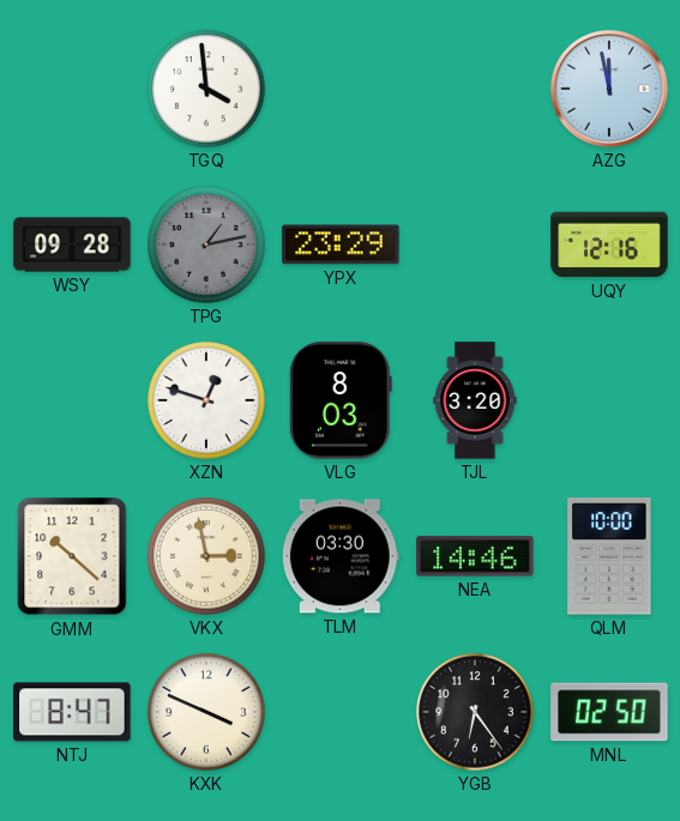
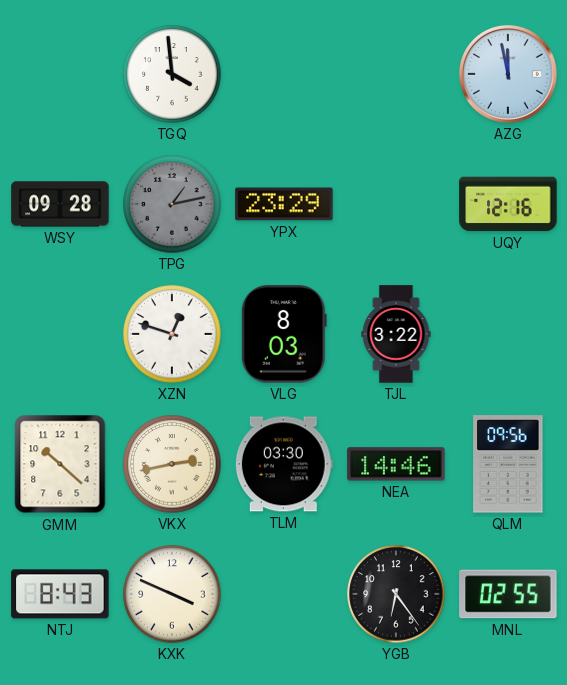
TJL: 3:20 -> 3:22
VKX: 2:58 -> 2:43
QLM: 10:00 -> 09:56
NTJ: 8:47 -> 8:43
MNL: 02:50 -> 02:55
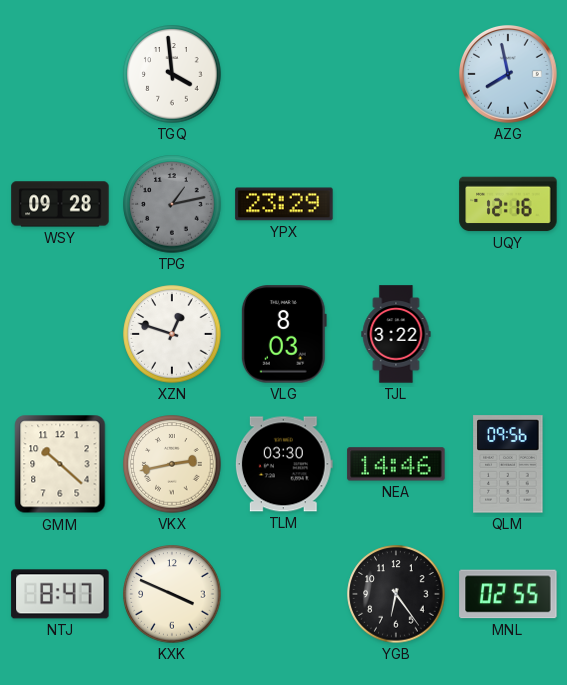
AZG: 11:58 -> 7:58
NTJ: 8:43 -> 8:47
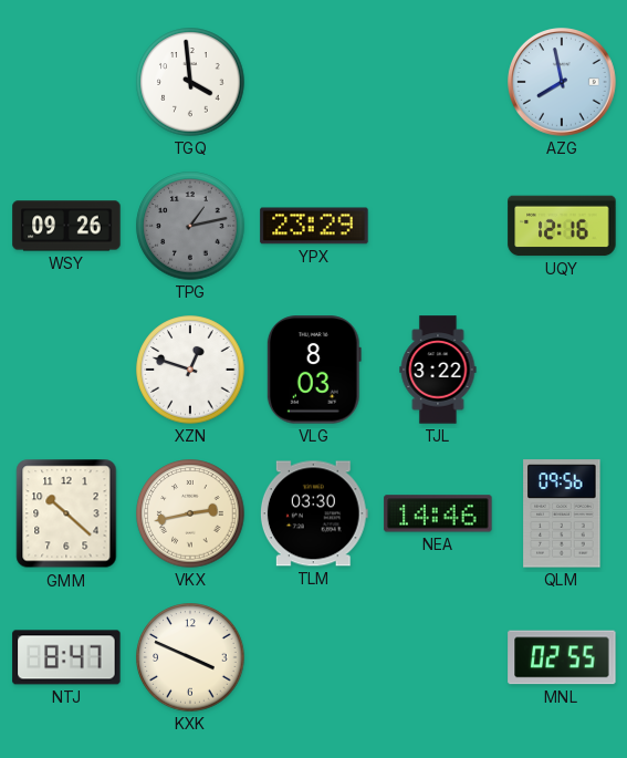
WSY: 09:28 -> 09:26
YGB: 6:24 -> none
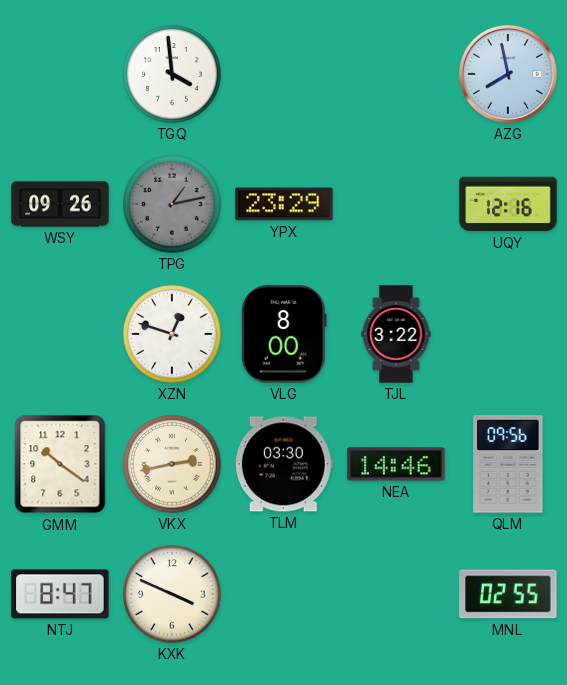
VLG: 8:03 -> 8:00
GMM: 10:22 -> 10:21
